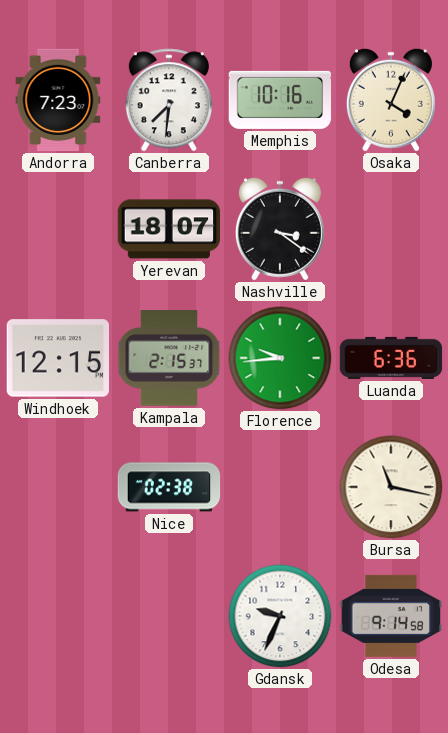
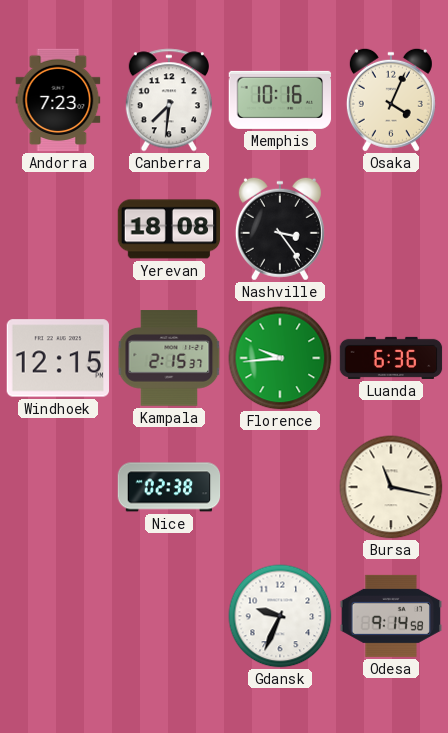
Yerevan: 18:07 -> 18:08
Nashville: 3:21 -> 3:24
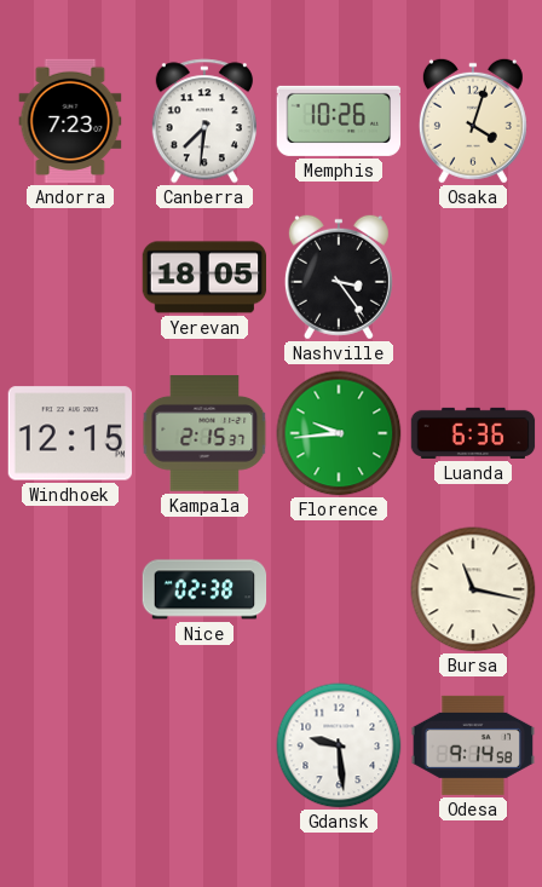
Memphis: 10:16 -> 10:26
Osaka: 4:04 -> 4:03
Yerevan: 18:08 -> 18:05
Gdansk: 9:34 -> 9:29
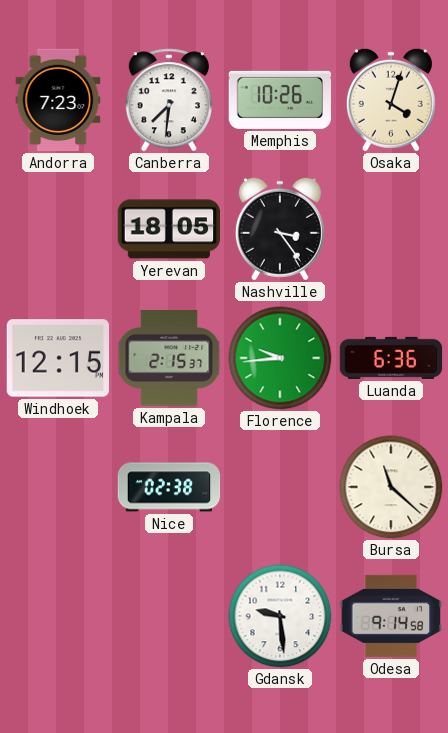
Bursa: 11:17 -> 11:22
